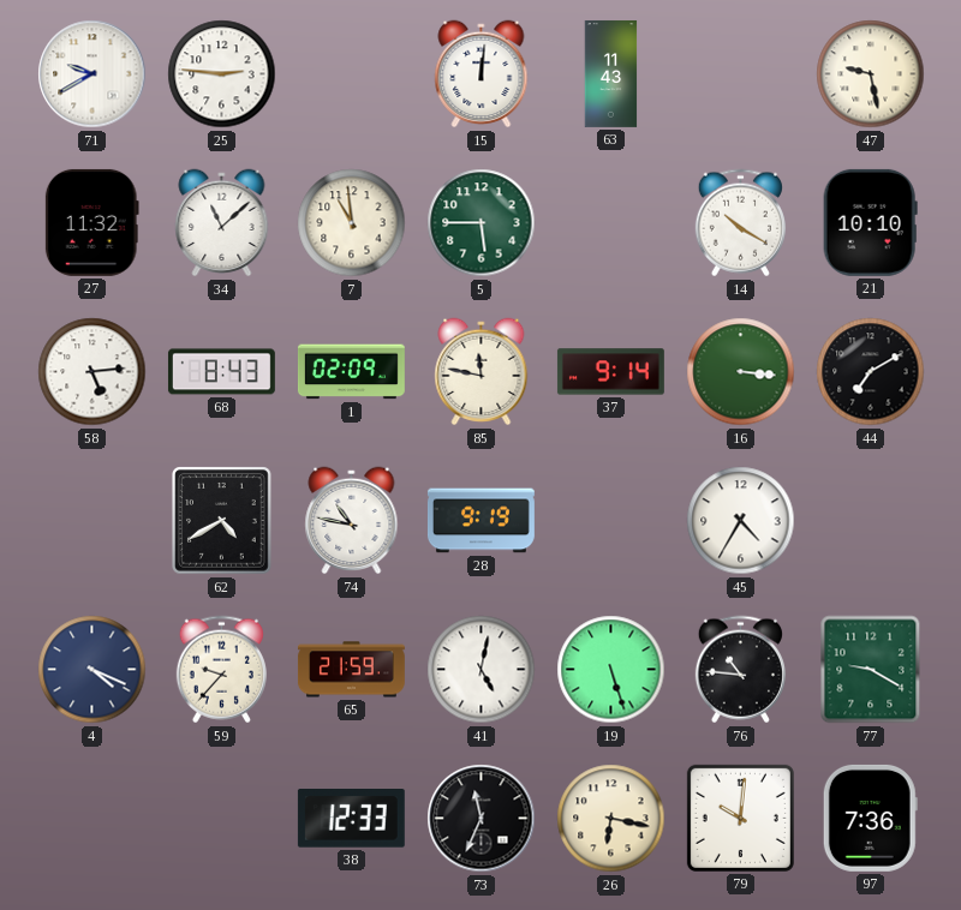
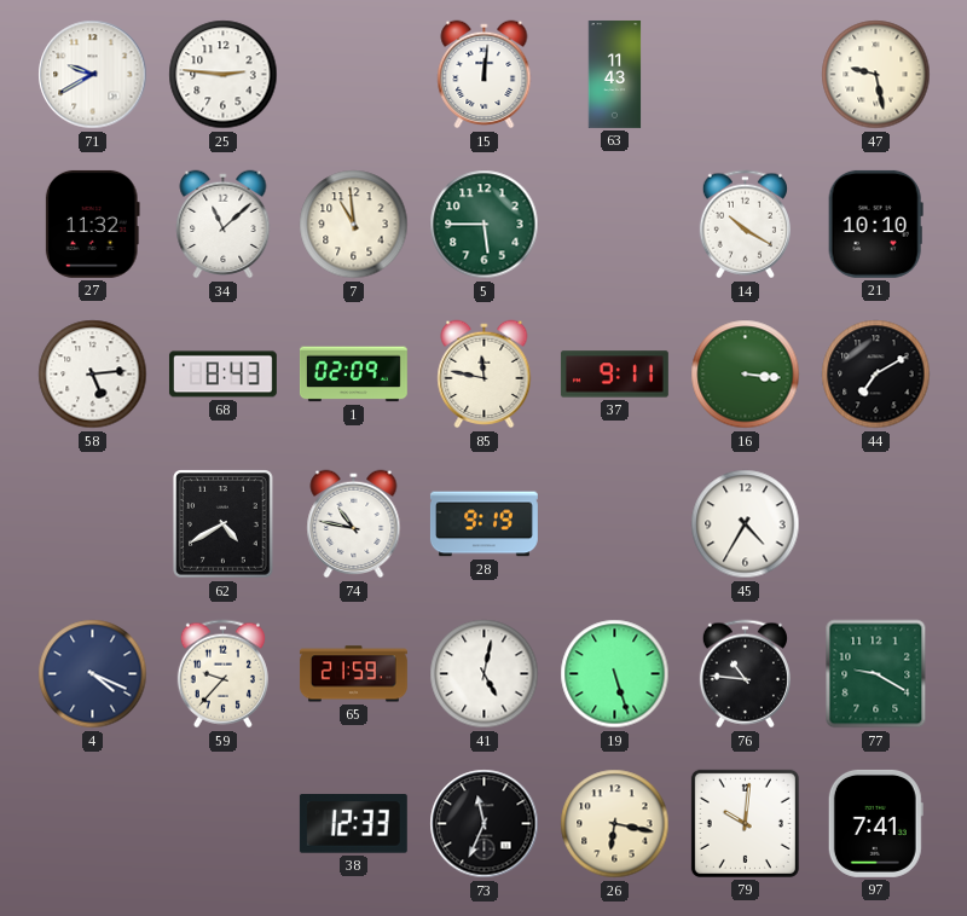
37: 9:14 -> 9:11
97: 7:36 -> 7:41
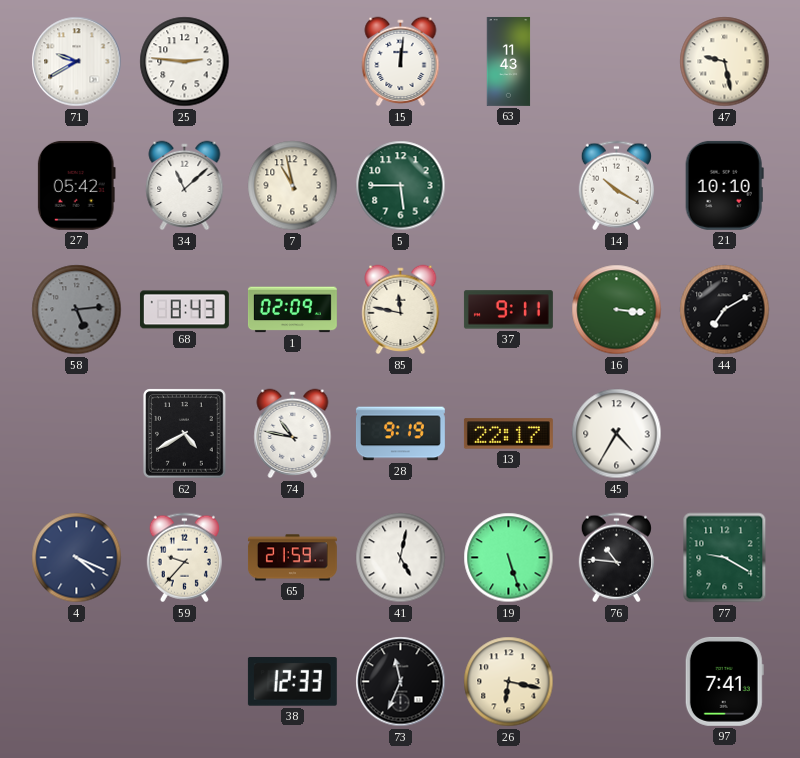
27: 11:32 -> 05:42
7: 10:59 -> 10:58
58 dial: white -> grey
13: none -> 22:17
79: 10:01 -> none
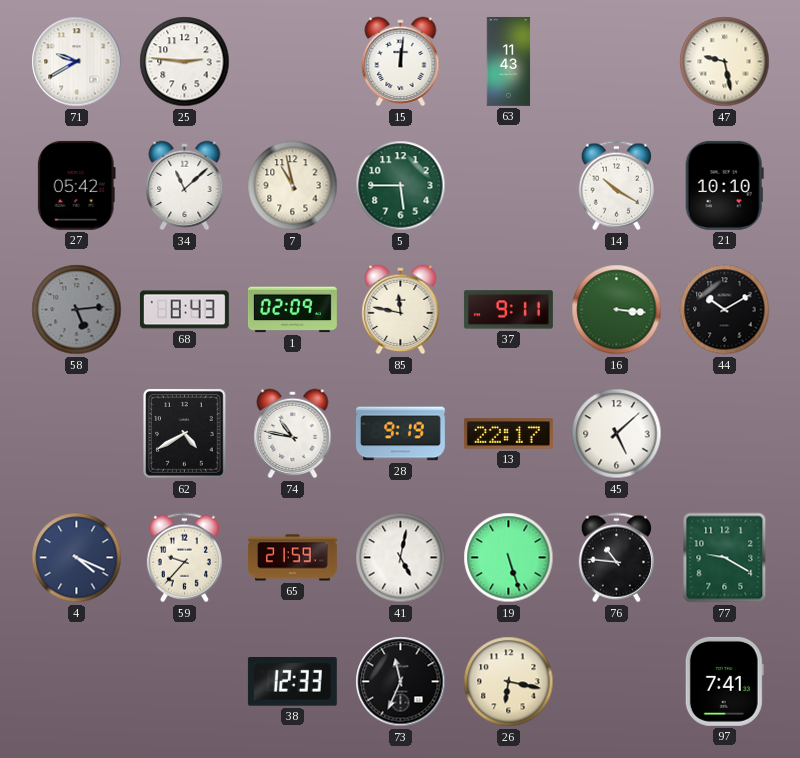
44: 7:10 -> 10:10
45: 4:35 -> 5:08
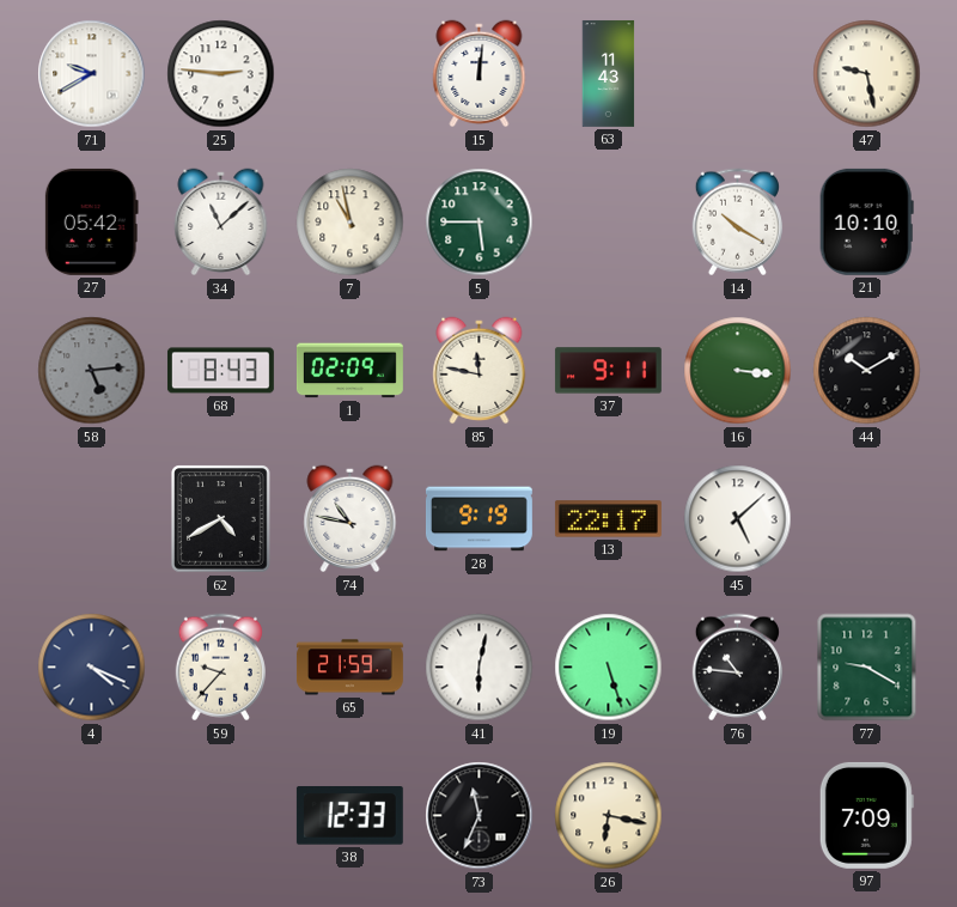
41: 5:02 -> 6:02
97: 7:41 -> 7:09
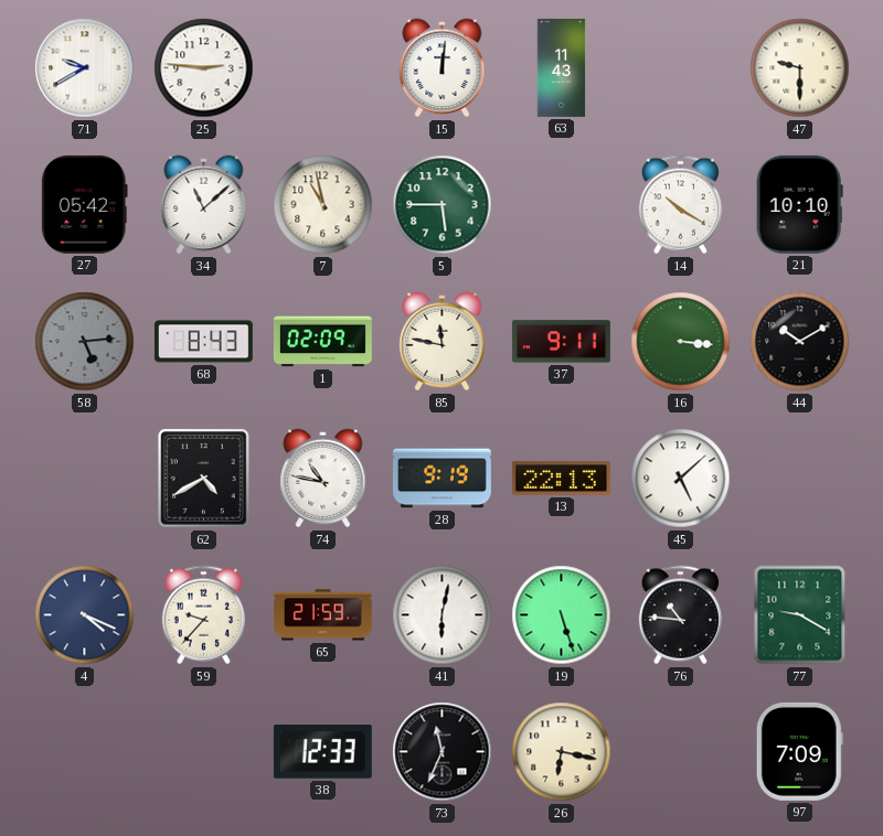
47: 9:28 -> 9:30
13: 22:17 -> 22:13
